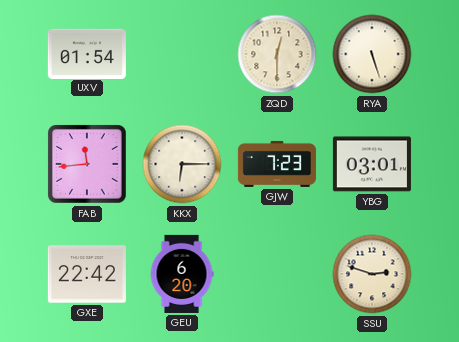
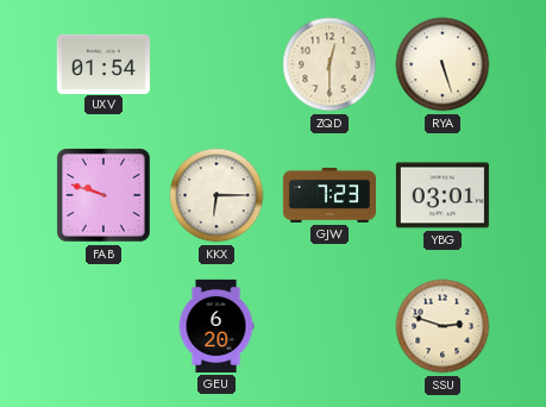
FAB: 11:44 -> 9:48
GXE: 22:42 -> none
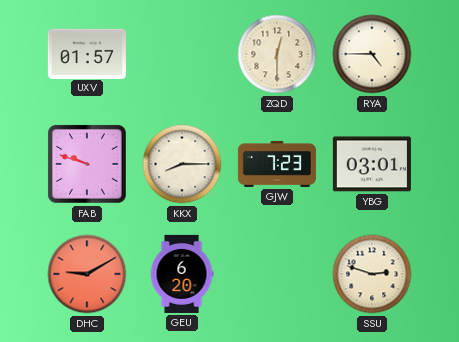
UXV: 01:54 -> 01:57
RYA: 5:27 -> 4:45
KKX: 6:15 -> 8:15
DHC: none -> 9:10
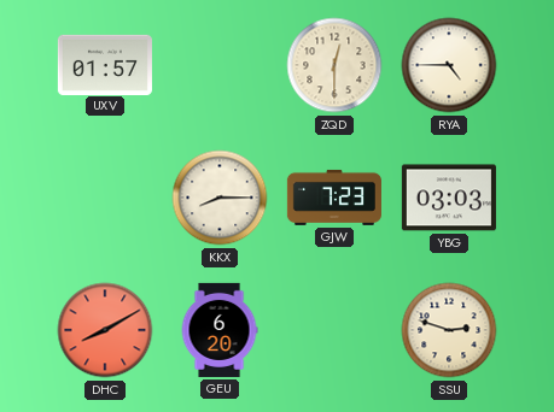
FAB: 9:48 -> none
YBG: 03:01 -> 03:03
DHC: 9:10 -> 8:10
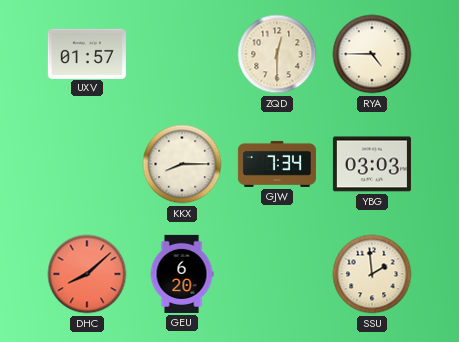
GJW: 7:23 -> 7:34
DHC: 8:10 -> 8:08
SSU: 2:48 -> 1:59
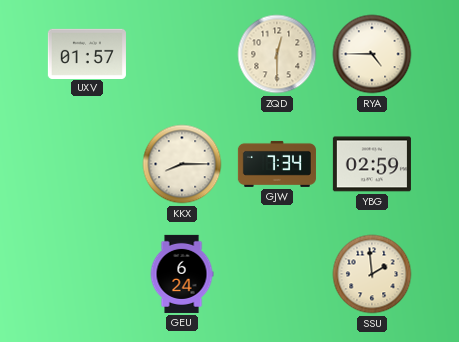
YBG: 03:03 -> 02:59
DHC: 8:08 -> none
GEU: 6:20 -> 6:24
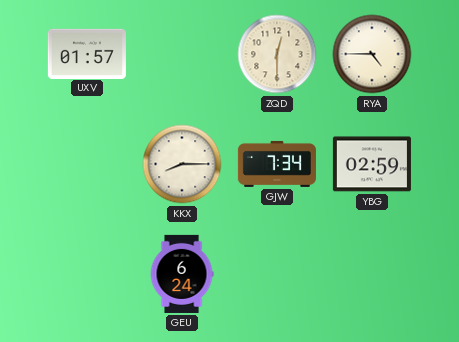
SSU: 1:59 -> none
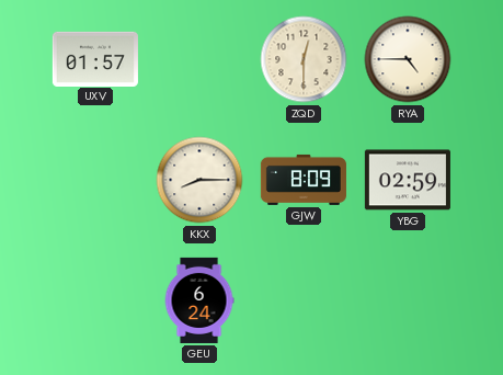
GJW: 7:34 -> 8:09
